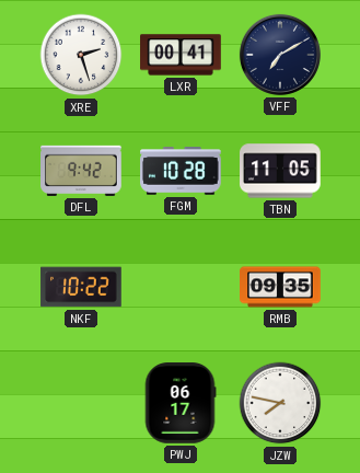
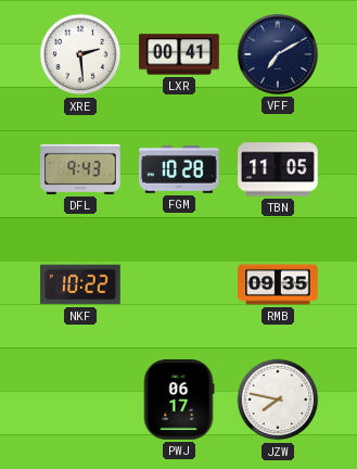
XRE: 2:27 -> 2:29
DFL: 9:42 -> 9:43
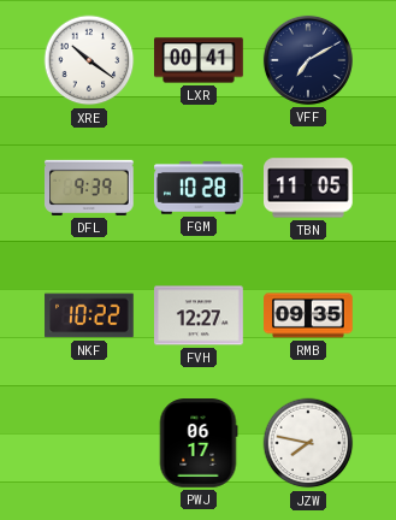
XRE: 2:29 -> 10:21
DFL: 9:43 -> 9:39
FVH: none -> 12:27
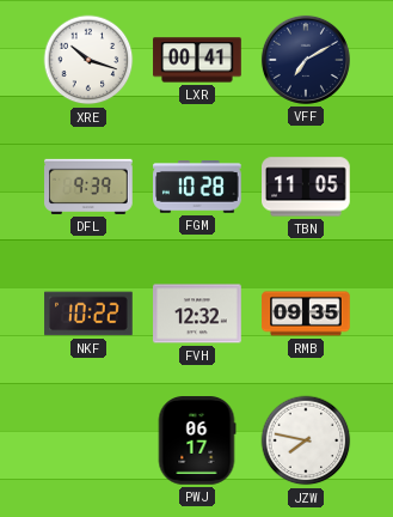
XRE: 10:21 -> 10:18
FVH: 12:27 -> 12:32
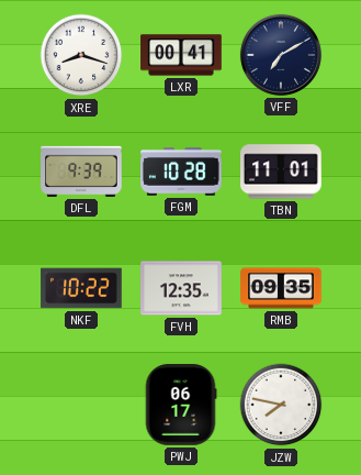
XRE: 10:18 -> 8:18
TBN: 11:05 -> 11:01
FVH: 12:32 -> 12:35
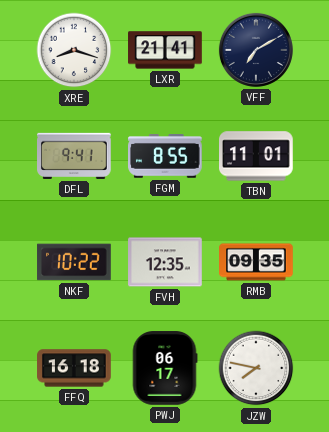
LXR: 00:41 -> 21:41
DFL: 9:39 -> 9:41
FGM: 10:28 -> 8:55
FFQ: none -> 16:18
